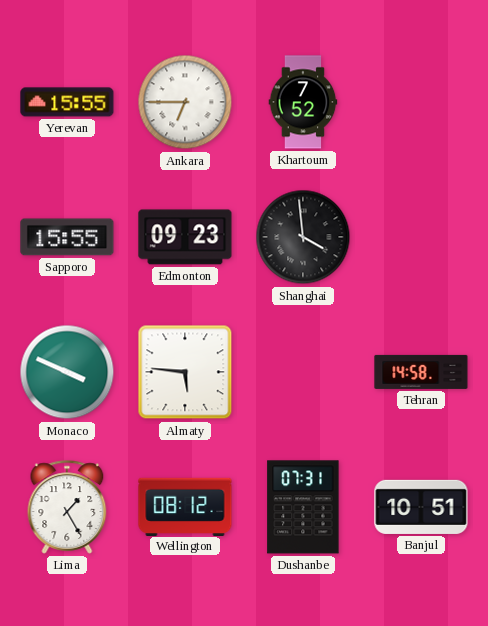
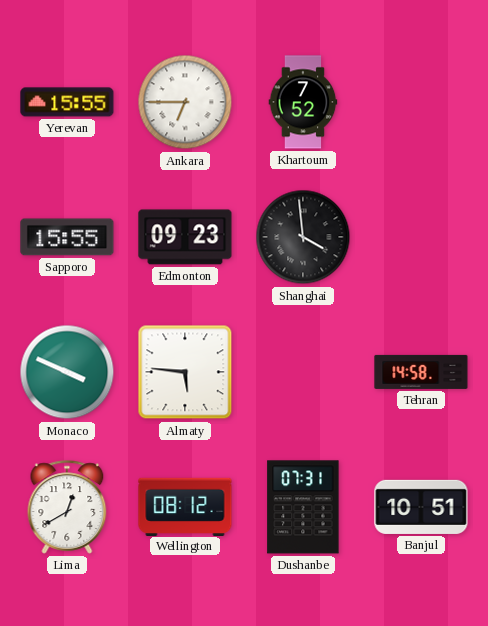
Lima: 1:25 -> 12:40
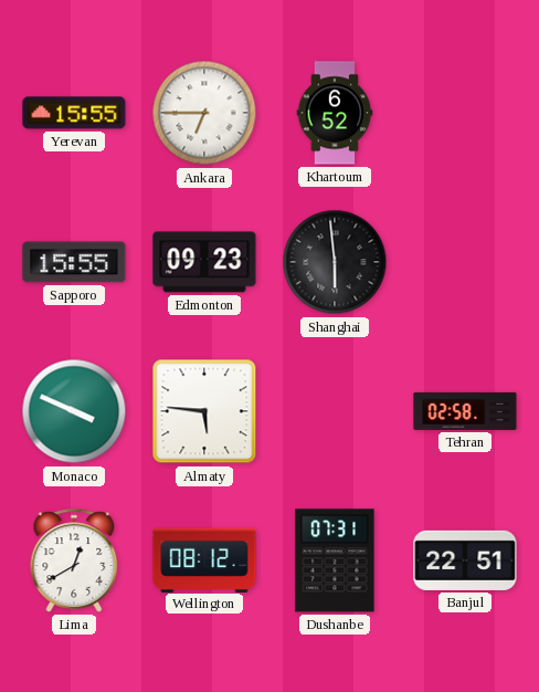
Khartoum: 7:52 -> 6:52
Shanghai: 3:59 -> 5:59
Tehran: 14:58 -> 02:58
Banjul: 10:51 -> 22:51
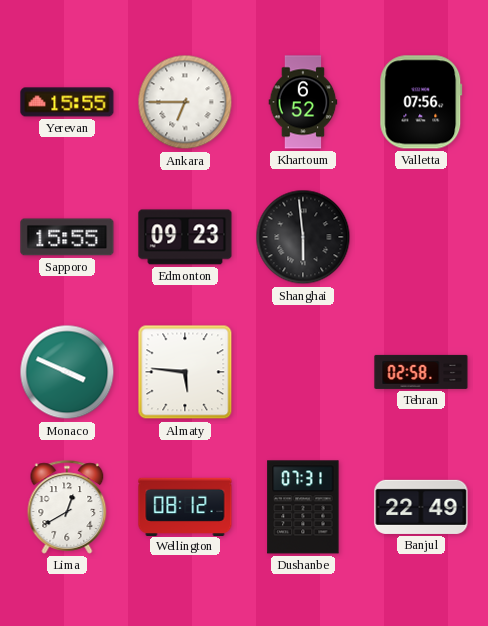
Valletta: none -> 07:56
Banjul: 22:51 -> 22:49
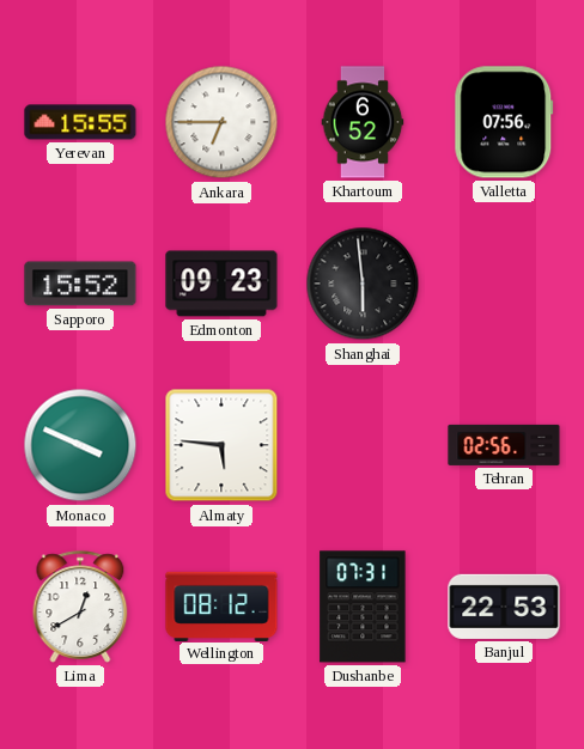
Sapporo: 15:55 -> 15:52
Tehran: 02:58 -> 02:56
Banjul: 22:49 -> 22:53
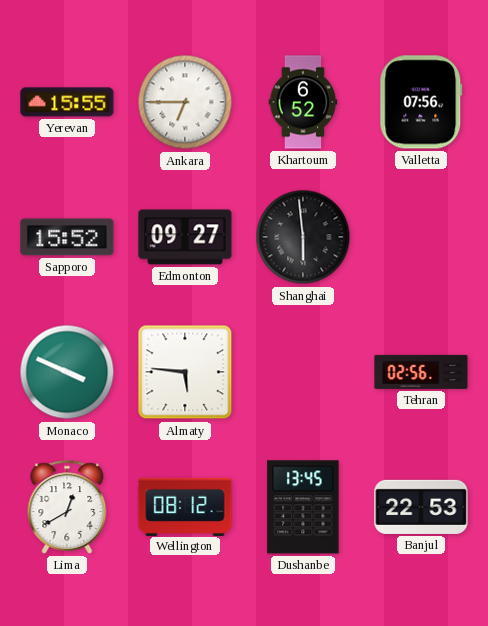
Edmonton: 09:23 -> 09:27
Dushanbe: 07:31 -> 13:45
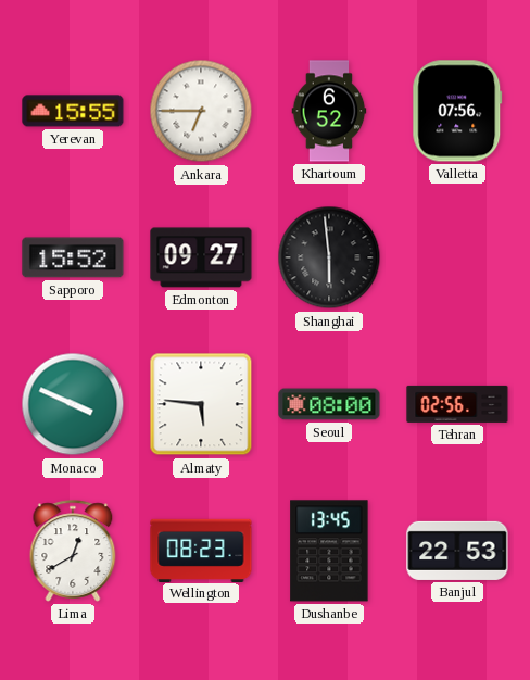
Seoul: none -> 08:00
Wellington: 08:12 -> 08:23
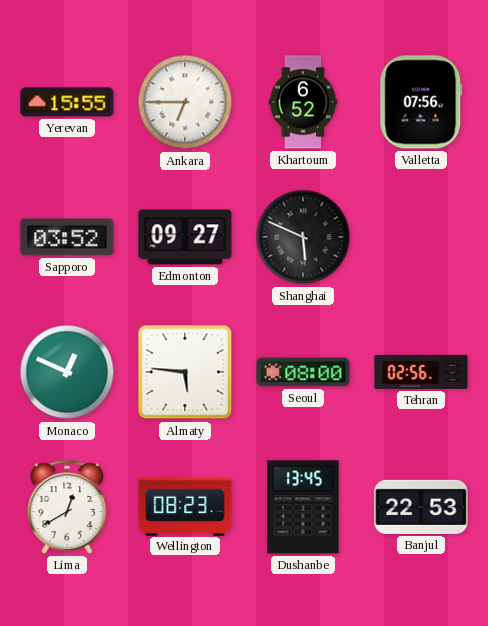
Sapporo: 15:52 -> 03:52
Shanghai: 5:59 -> 5:49
Monaco: 3:49 -> 12:49
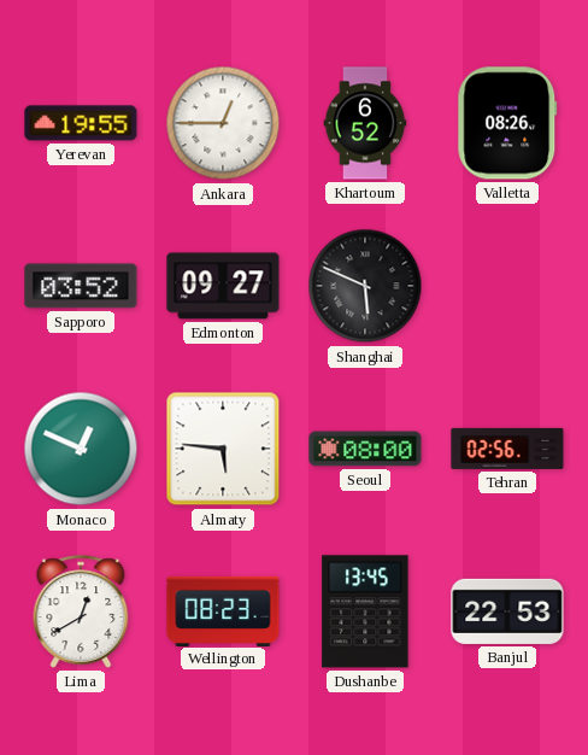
Yerevan: 15:55 -> 19:55
Ankara: 6:45 -> 12:45
Valletta: 07:56 -> 08:26
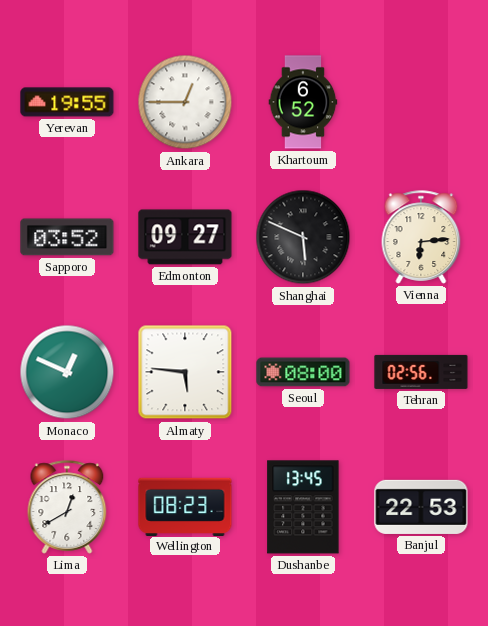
Valletta: 08:26 -> none
Vienna: none -> 6:14
